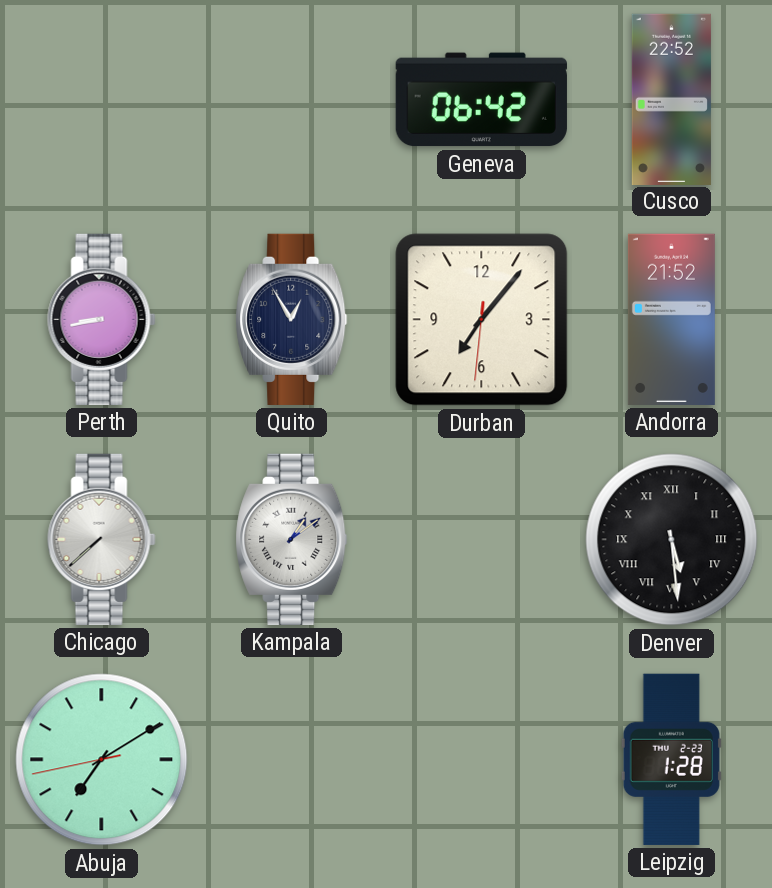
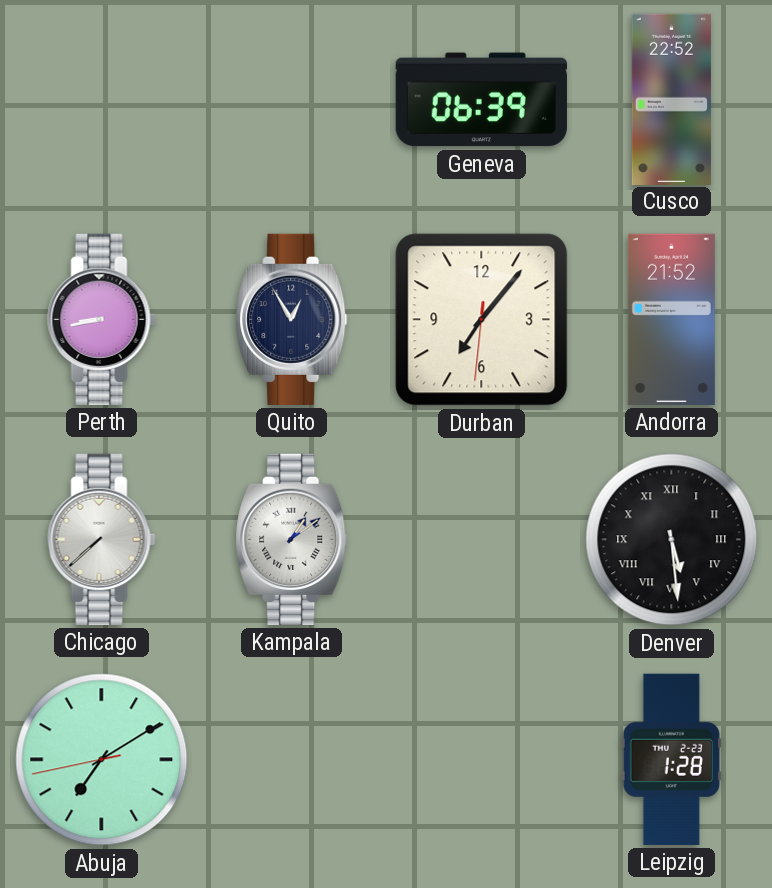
Geneva: 06:42 -> 06:39
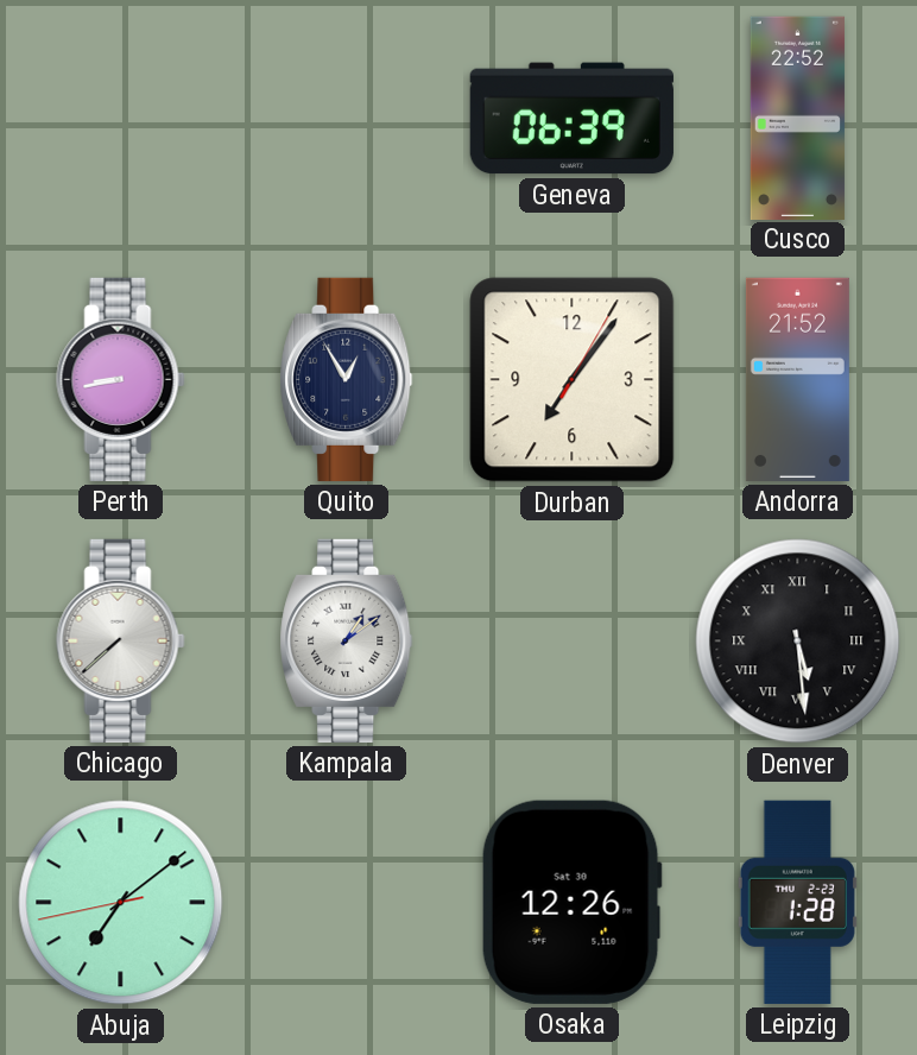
Durban: 7:06:31 -> 7:06:05
Abuja: 7:09 -> 7:08
Osaka: none -> 12:26
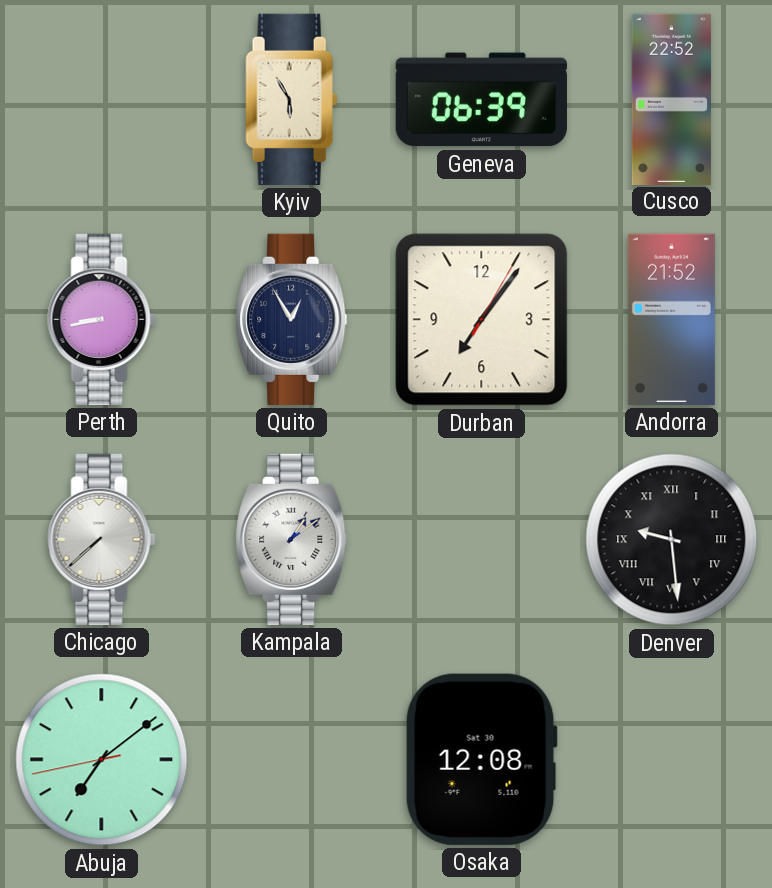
Kyiv: none -> 5:55
Denver: 5:29 -> 9:29
Osaka: 12:26 -> 12:08
Leipzig: 1:28 -> none
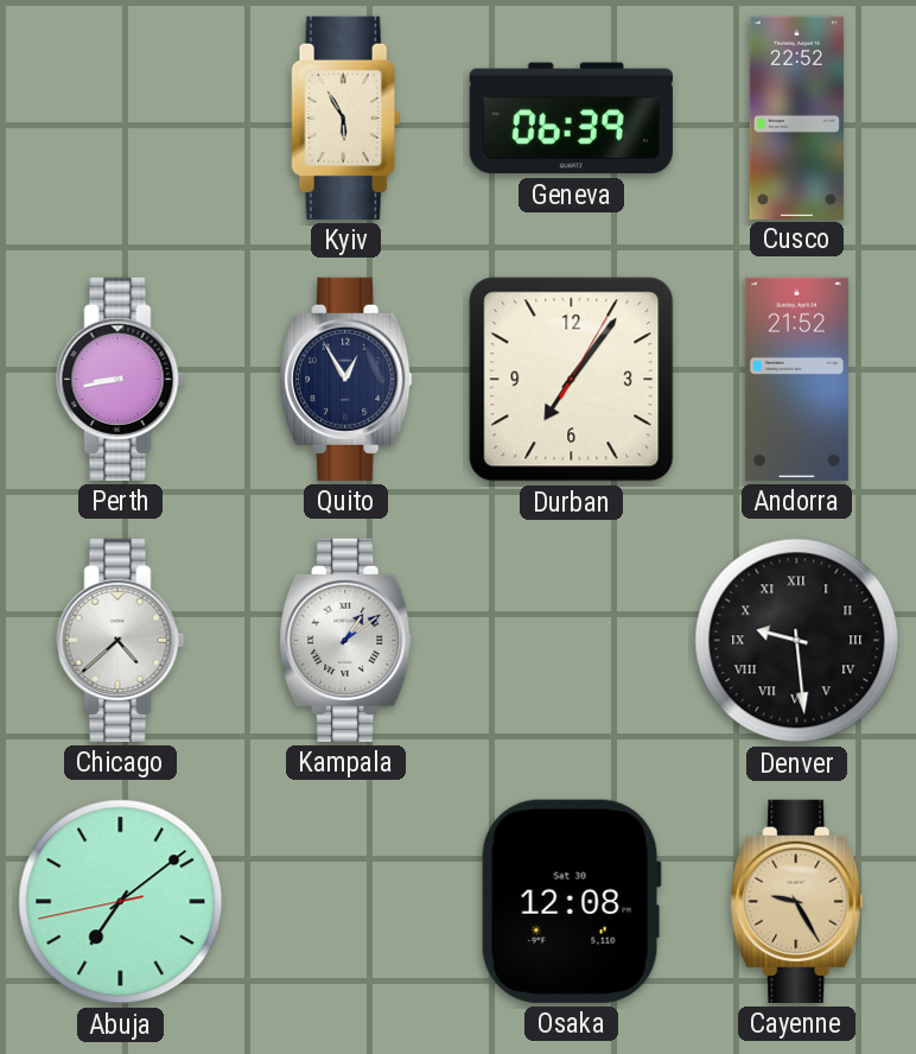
Chicago: 7:38 -> 4:38
Cayenne: none -> 9:25
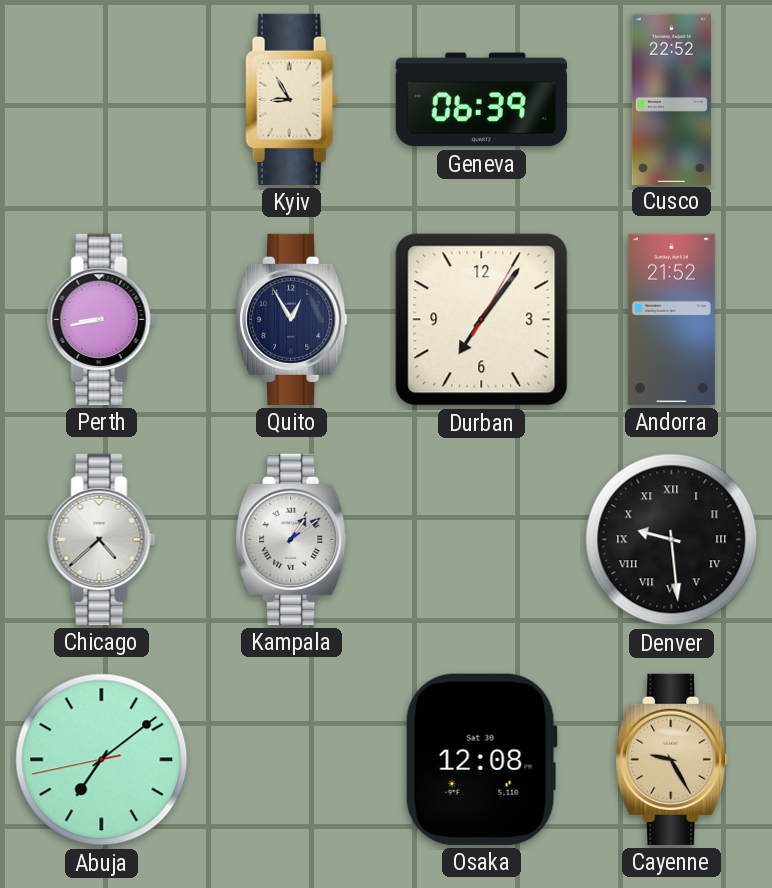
Kyiv: 5:55 -> 8:55
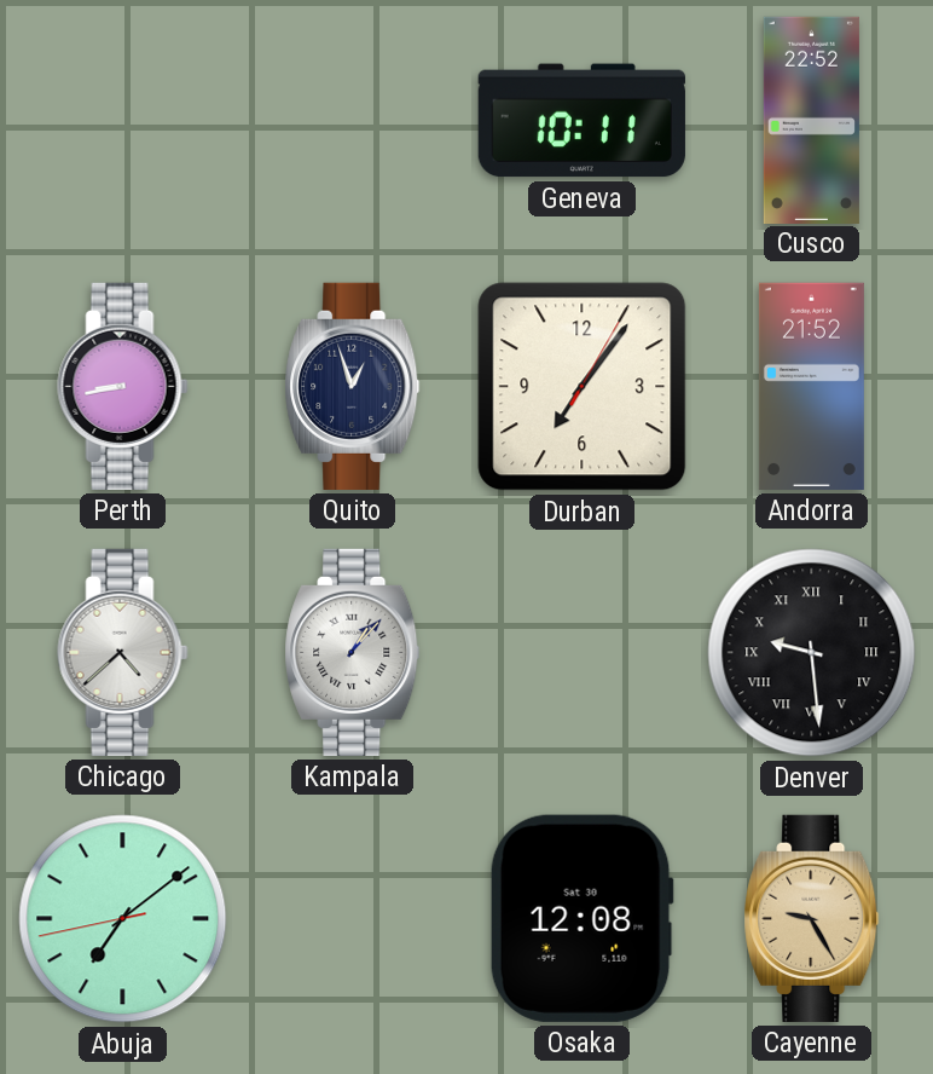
Kyiv: 8:55 -> none
Geneva: 06:39 -> 10:11
Quito: 12:55 -> 12:57
Kampala: 1:09 -> 1:07
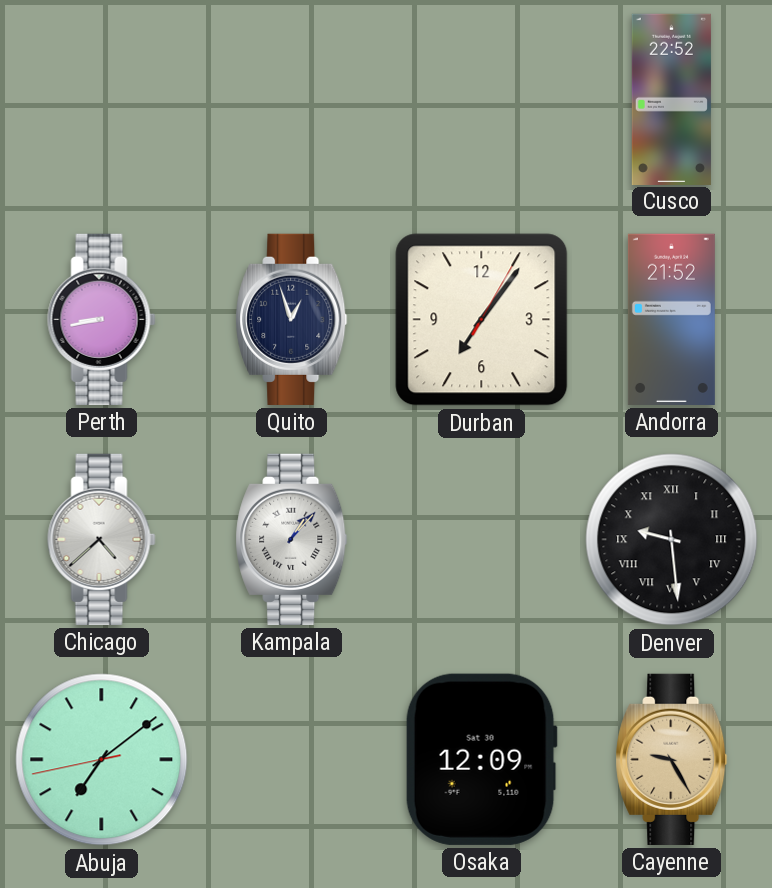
Geneva: 10:11 -> none
Osaka: 12:08 -> 12:09
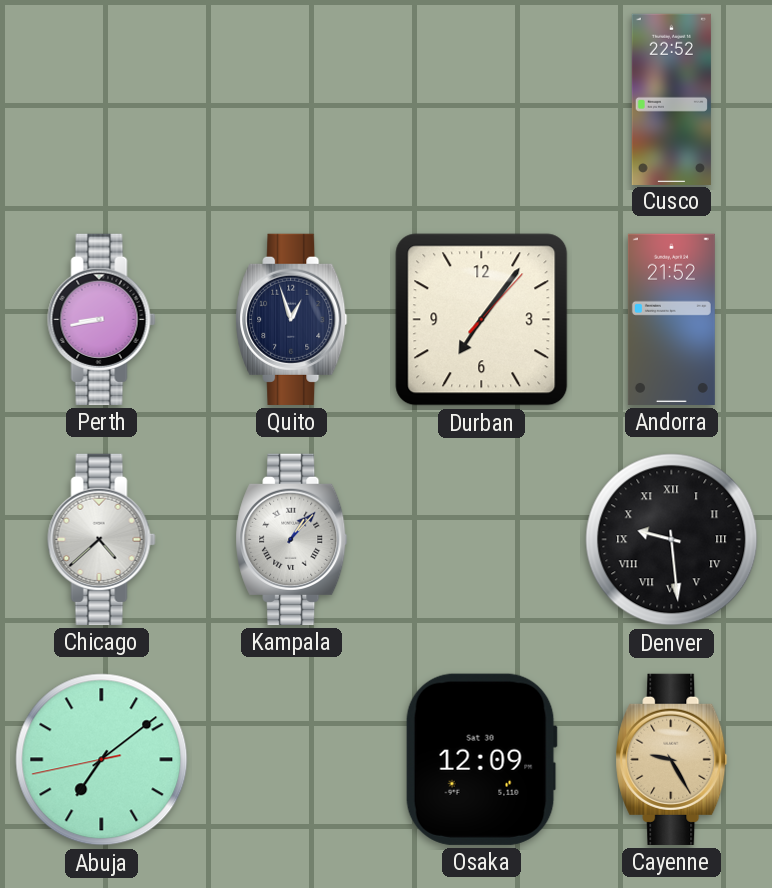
Durban: 7:06:05 -> 7:06:07
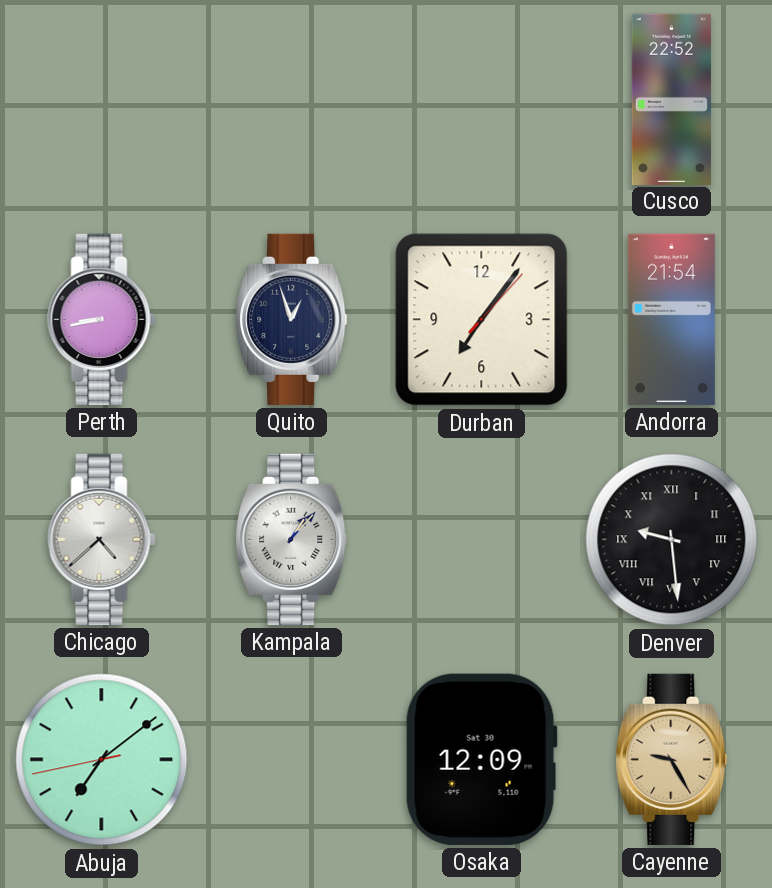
Andorra: 21:52 -> 21:54
